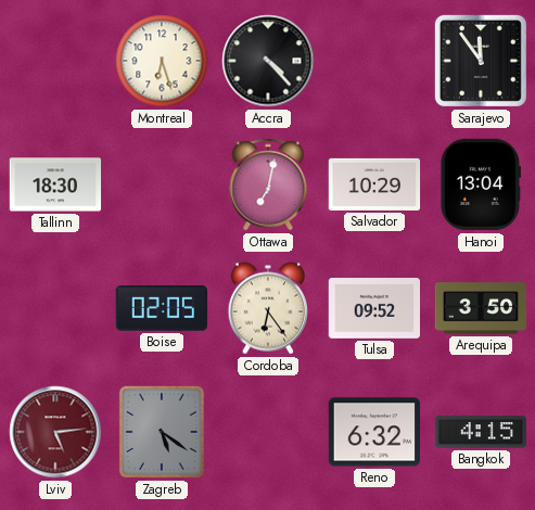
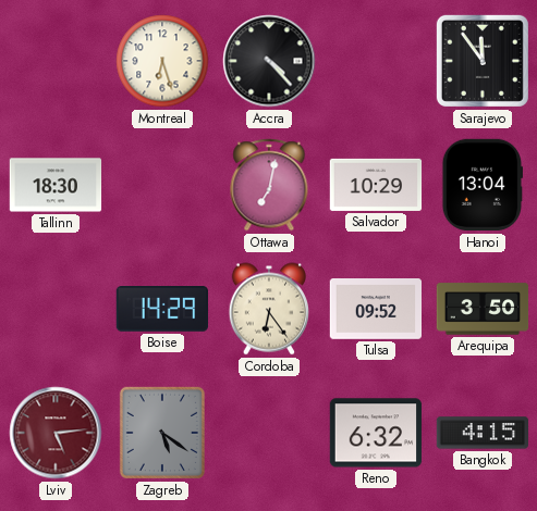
Boise: 02:05 -> 14:29
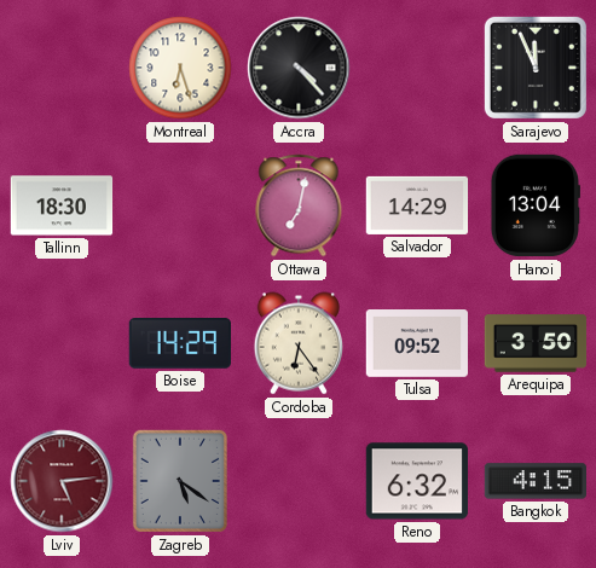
Sarajevo: 11:54 -> 11:56
Salvador: 10:29 -> 14:29
